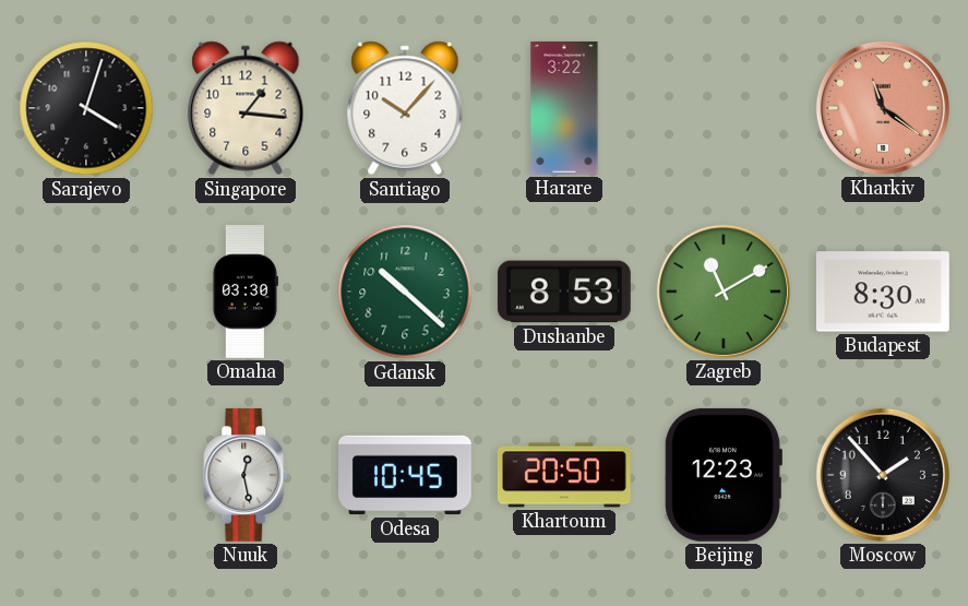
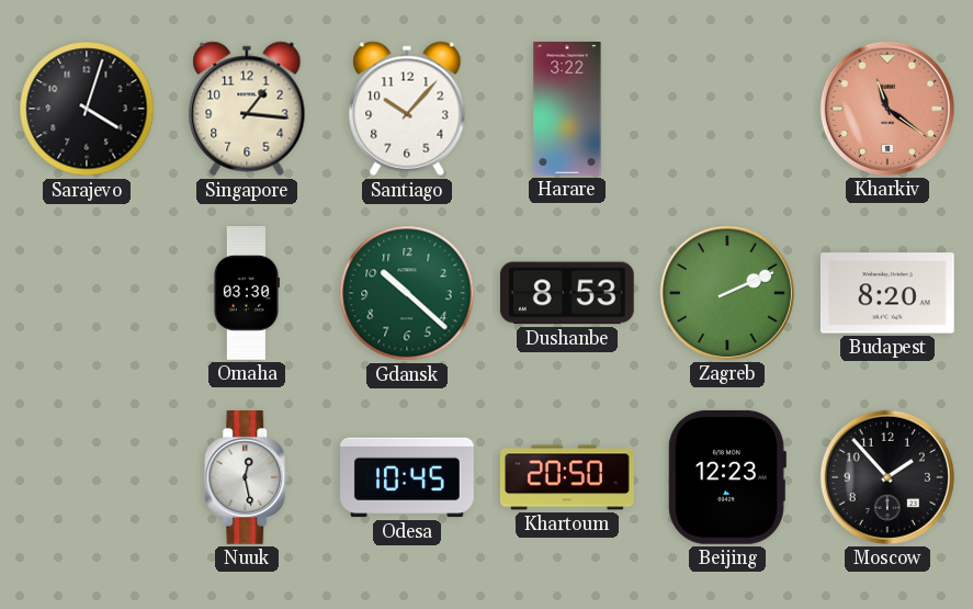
Zagreb: 11:10 -> 2:11
Budapest: 8:30 -> 8:20
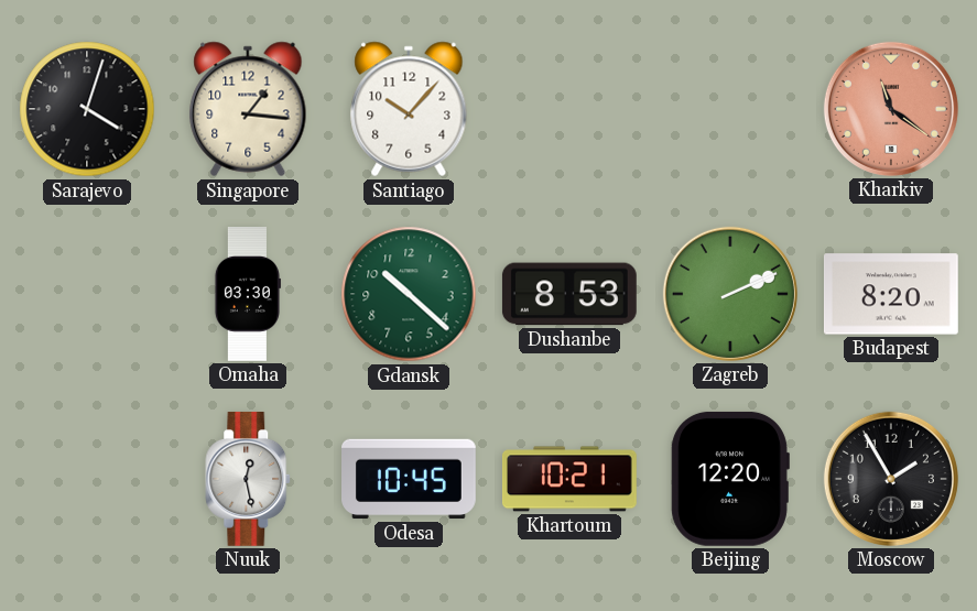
Harare: 3:22 -> none
Khartoum: 20:50 -> 10:21
Beijing: 12:23 -> 12:20
Moscow: 1:53 -> 1:55
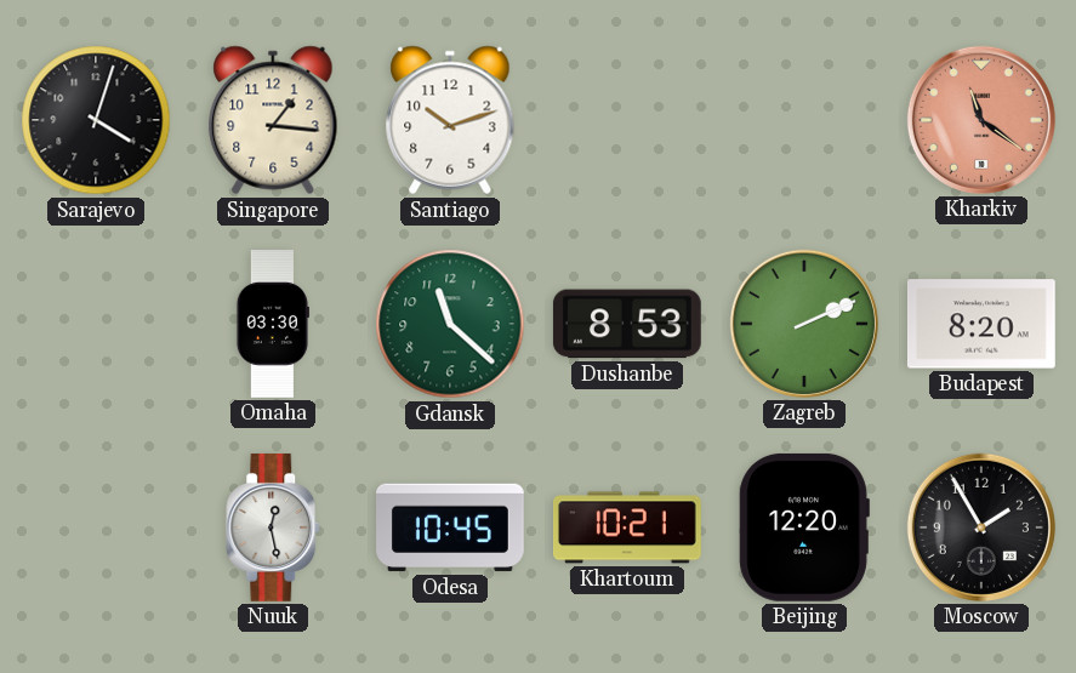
Santiago: 10:07 -> 10:12
Gdansk: 10:22 -> 11:22
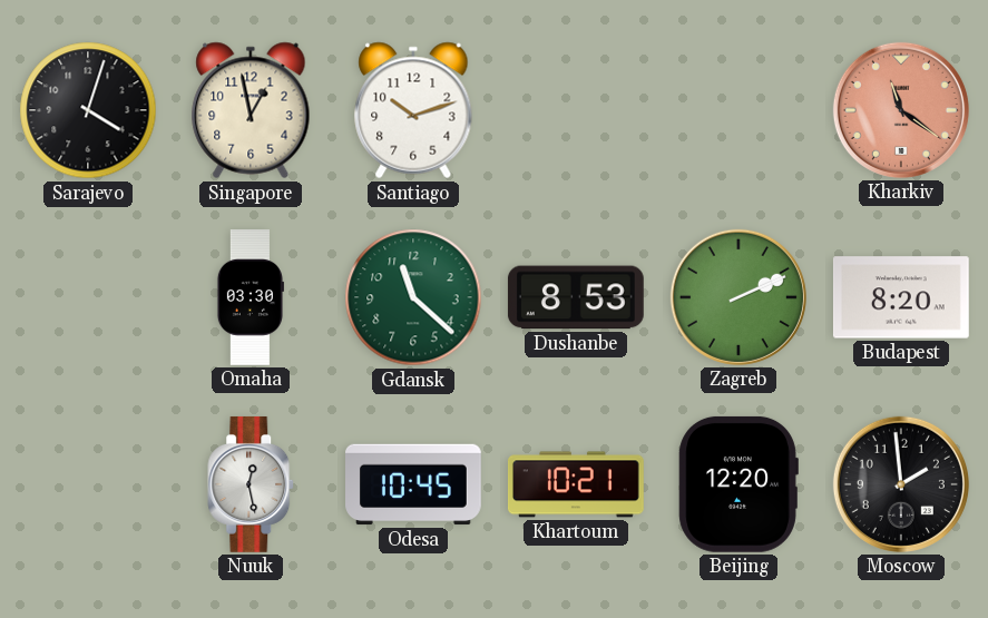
Singapore: 1:16 -> 12:58
Moscow: 1:55 -> 1:59
